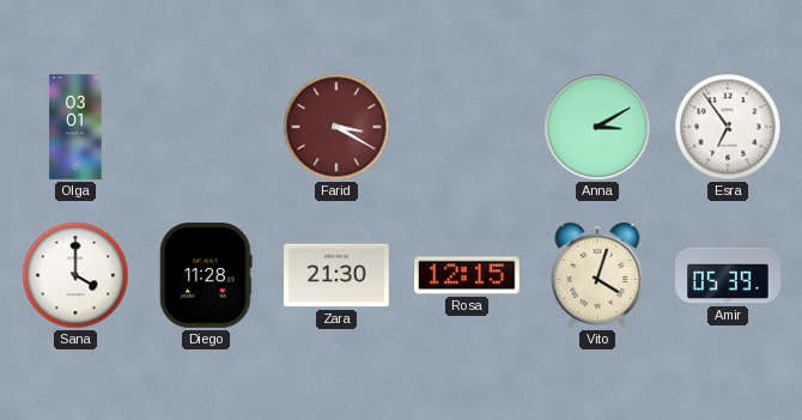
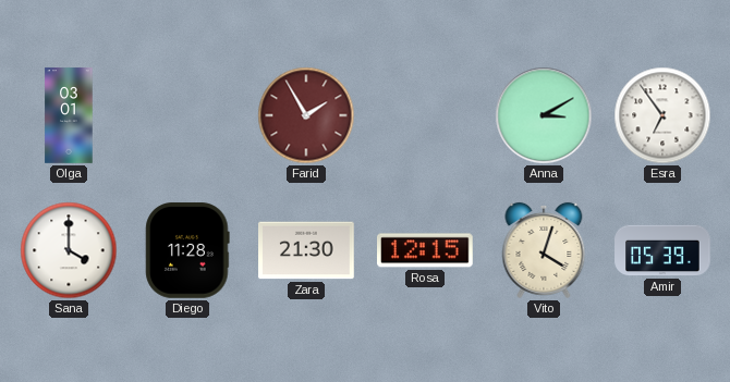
Farid: 3:20 -> 1:55
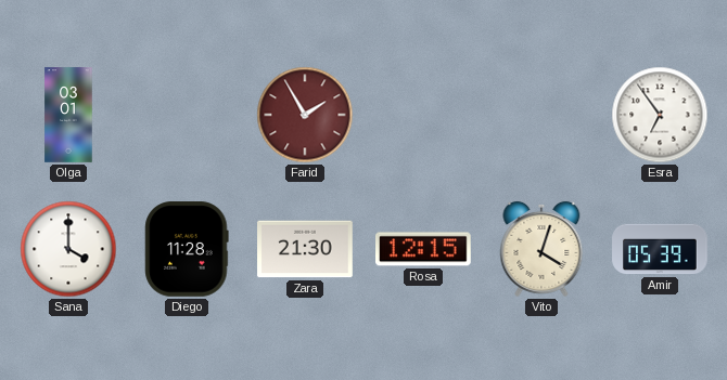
Anna: 3:10 -> none
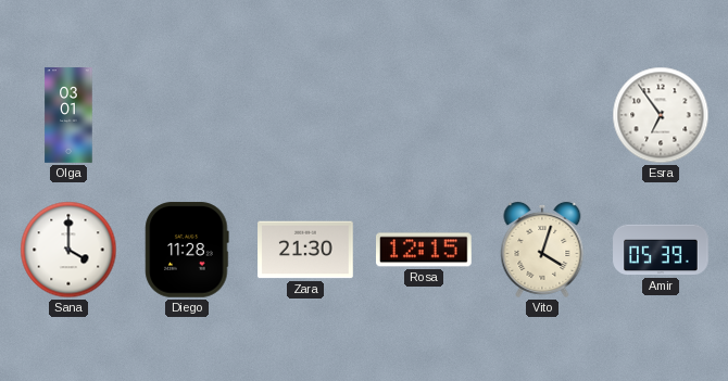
Farid: 1:55 -> none
